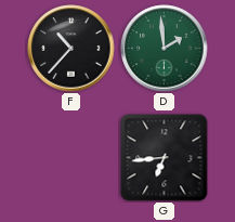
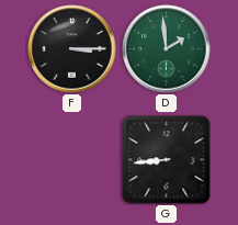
F: 10:37 -> 3:15
G: 6:44 -> 8:44
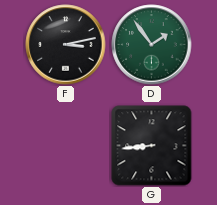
F: 3:15 -> 3:13
D: 1:59 -> 1:54
